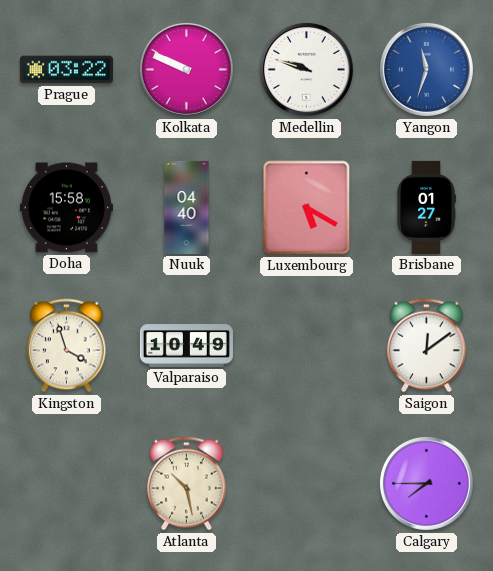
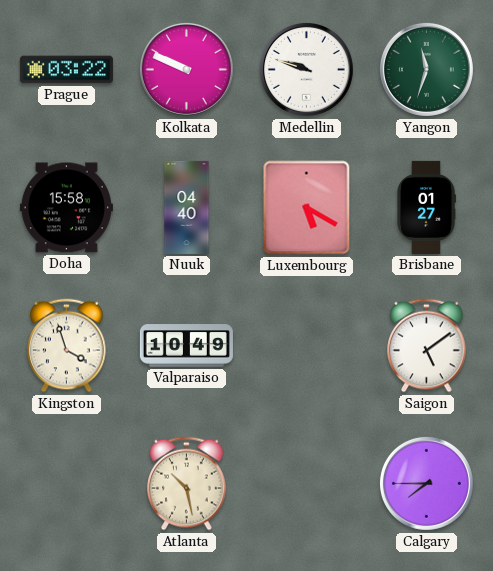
Yangon dial: blue -> green
Saigon: 12:09 -> 5:09
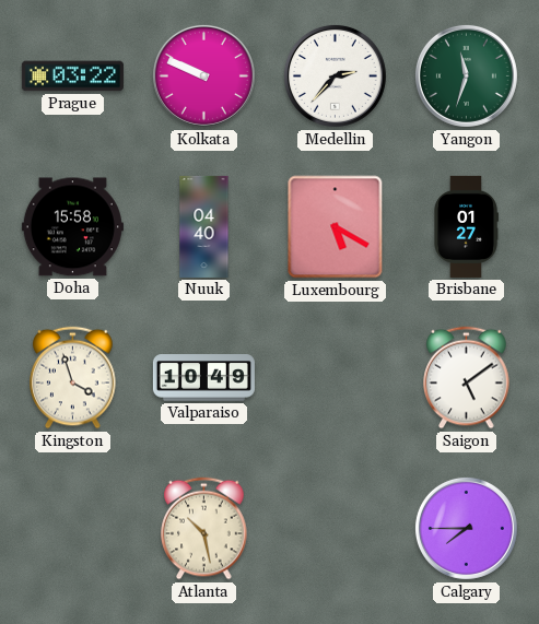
Medellin: 9:48 -> 2:37
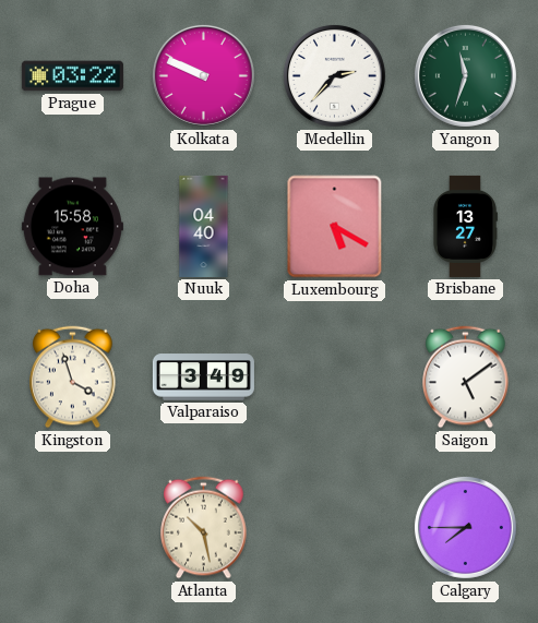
Brisbane: 01:27 -> 13:27
Valparaiso: 10:49 -> 3:49
